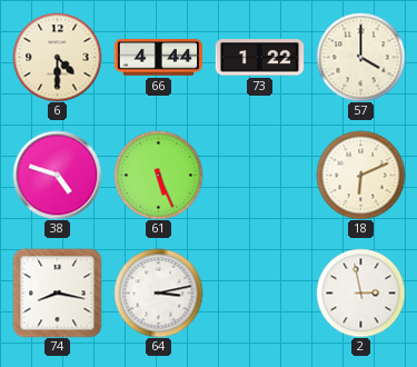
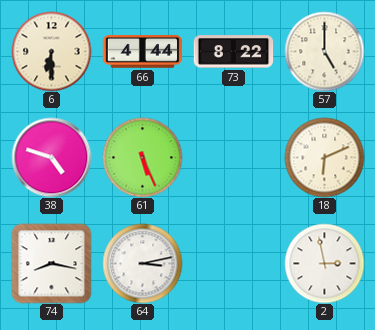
6: 4:30 -> 6:30
73: 1:22 -> 8:22
57: 4:00 -> 5:00
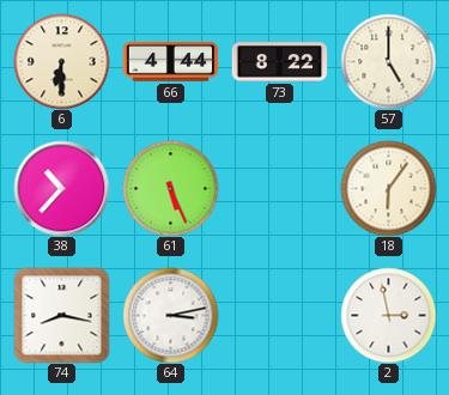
38: 4:48 -> 10:37
18: 6:11 -> 6:06
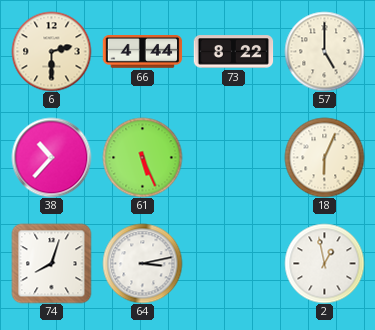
6: 6:30 -> 2:30
18: 6:06 -> 6:04
74: 8:17 -> 8:03
2: 2:58 -> 12:58
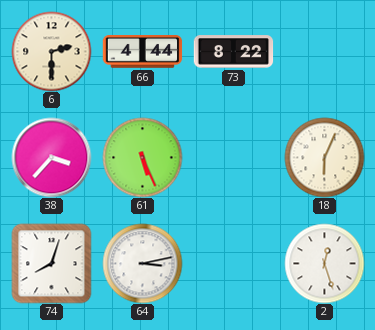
57: 5:00 -> none
38: 10:37 -> 3:37
2: 12:58 -> 12:27
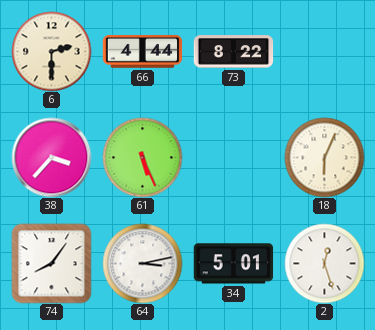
74: 8:03 -> 8:06
34: none -> 5:01
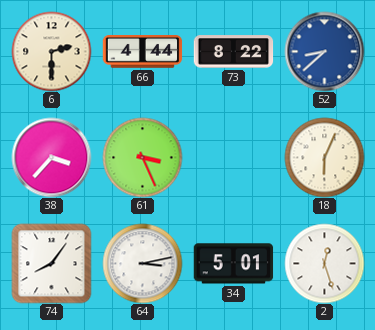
52: none -> 8:38
61: 5:26 -> 3:26
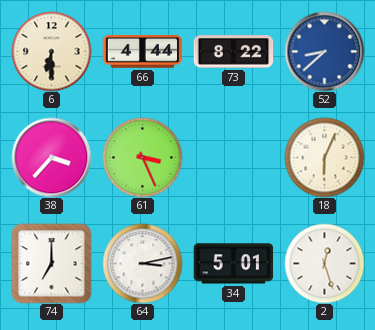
6: 2:30 -> 6:30
74: 8:06 -> 7:00
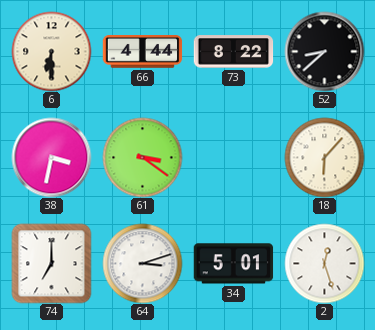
52 dial: blue -> black
38: 3:37 -> 3:32
61: 3:26 -> 3:21
18: 6:04 -> 6:07
64: 3:13 -> 3:12
